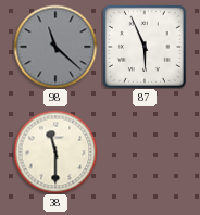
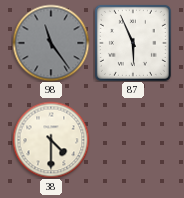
98: 11:22 -> 11:24
38: 11:30 -> 4:30
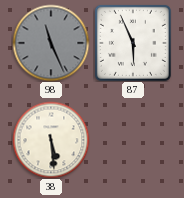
98: 11:24 -> 11:26
38: 4:30 -> 5:29
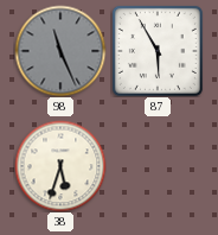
87: 5:56 -> 5:55
38: 5:29 -> 5:33
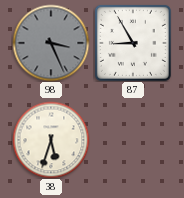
98: 11:26 -> 3:26
87: 5:55 -> 8:55
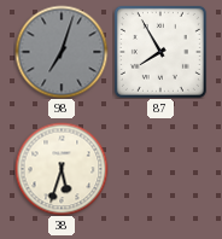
98: 3:26 -> 7:03
87: 8:55 -> 7:55
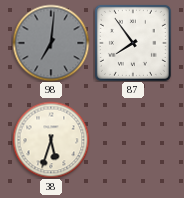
98: 7:03 -> 7:01
87: 7:55 -> 7:54
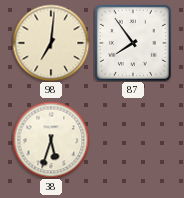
98 dial: grey -> cream
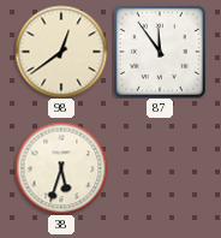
98: 7:01 -> 12:39
87: 7:54 -> 11:54
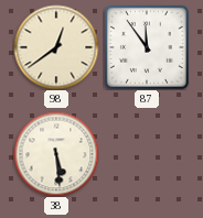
38: 5:33 -> 5:29
